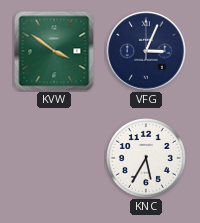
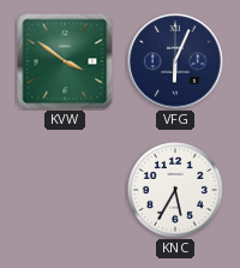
VFG: 3:04 -> 6:04
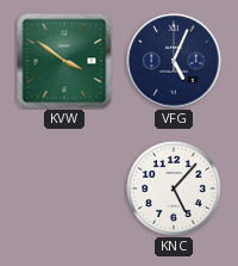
VFG: 6:04 -> 5:04
KNC: 5:35 -> 5:07
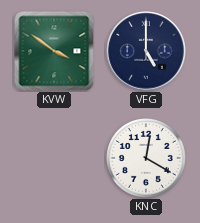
VFG: 5:04 -> 5:00
KNC: 5:07 -> 12:20
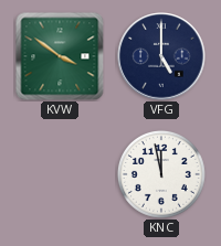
KNC: 12:20 -> 11:58
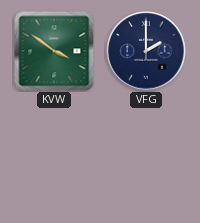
VFG: 5:00 -> 2:00
KNC: 11:58 -> none
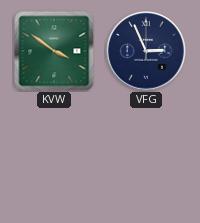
VFG: 2:00 -> 2:56
